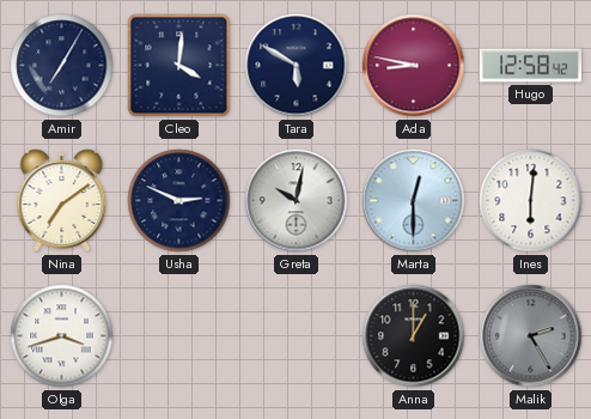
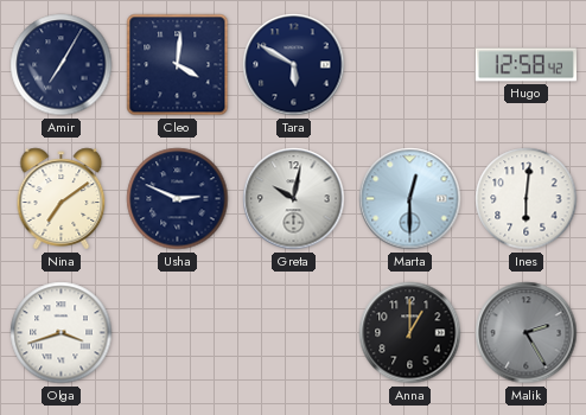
Ada: 8:47 -> none
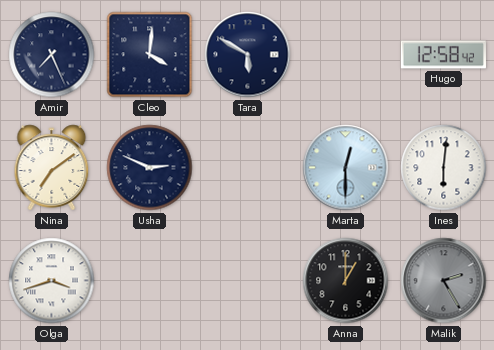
Amir: 7:05 -> 7:26
Greta: 10:02 -> none
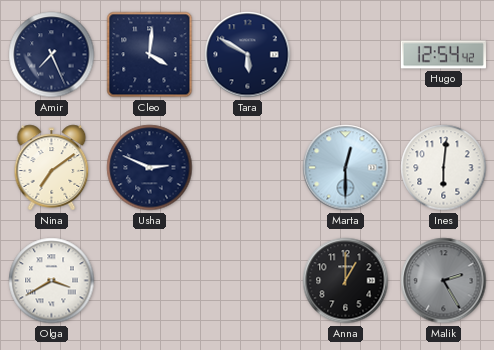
Hugo: 12:58 -> 12:54
Olga: 3:42 -> 3:40
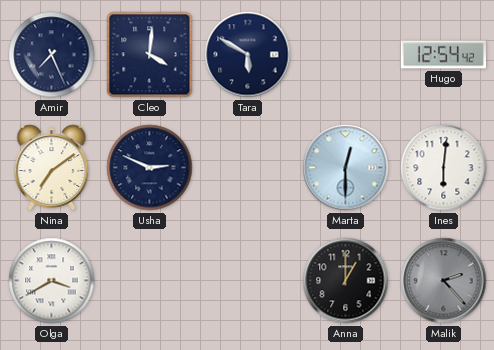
Malik: 2:25 -> 2:23
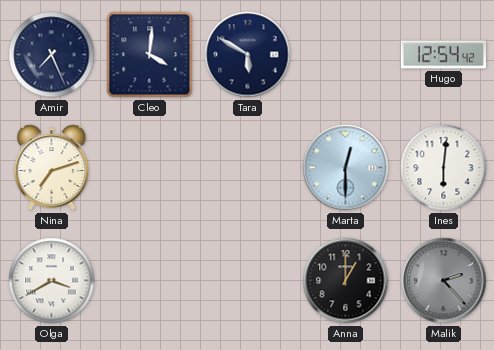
Nina: 7:09 -> 7:12
Usha: 2:49 -> none
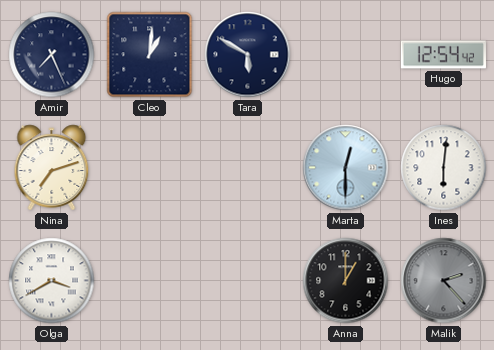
Cleo: 4:01 -> 1:01
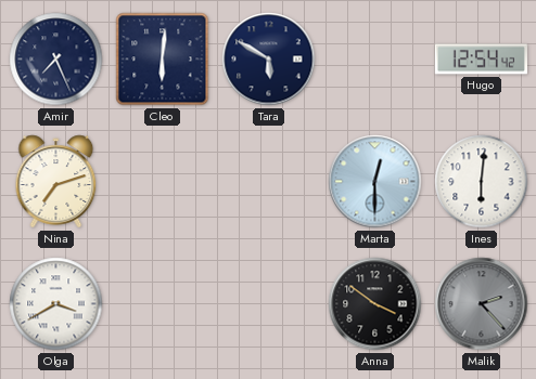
Cleo: 1:01 -> 6:01
Anna: 1:00 -> 3:51
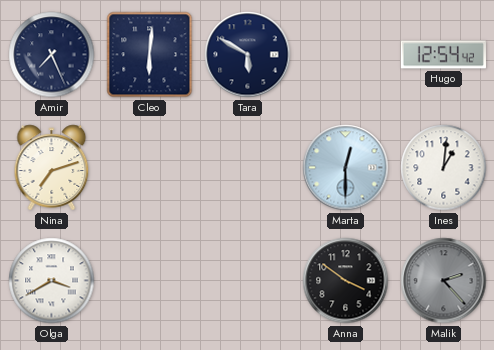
Ines: 6:01 -> 1:01
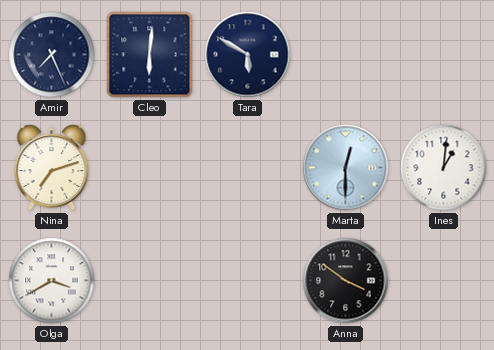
Hugo: 12:54 -> none
Malik: 2:23 -> none
